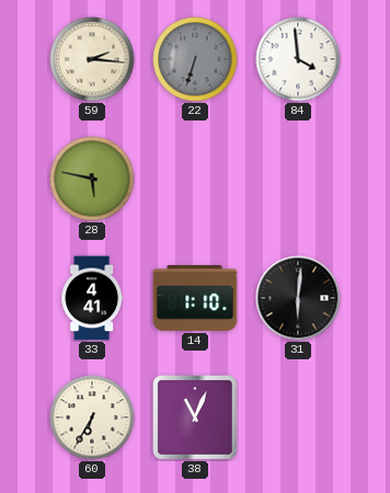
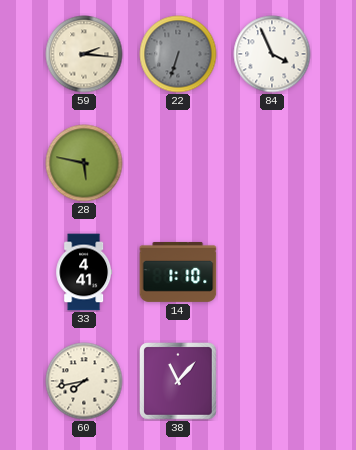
84: 3:59 -> 3:56
31: 6:01 -> none
60: 6:35 -> 7:43
38: 11:04 -> 11:07
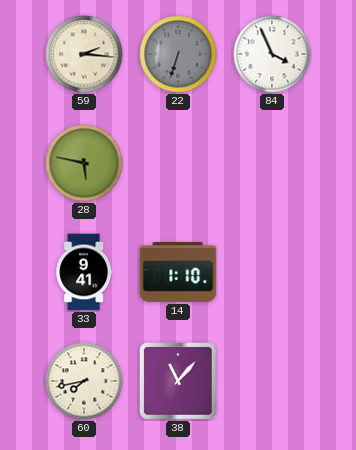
33: 4:41 -> 9:41
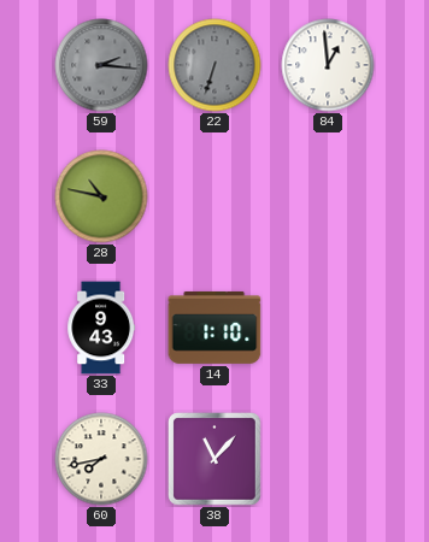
59 dial: cream -> grey
84: 3:56 -> 12:59
28: 5:47 -> 10:47
33: 9:41 -> 9:43
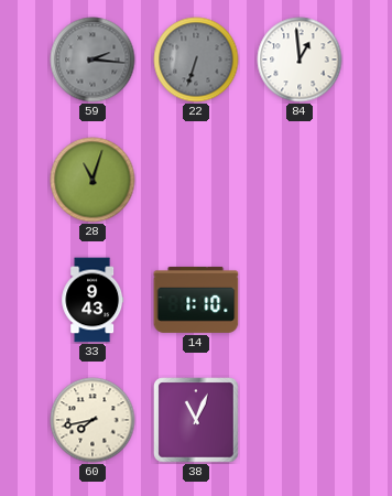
28: 10:47 -> 11:03
38: 11:07 -> 11:04
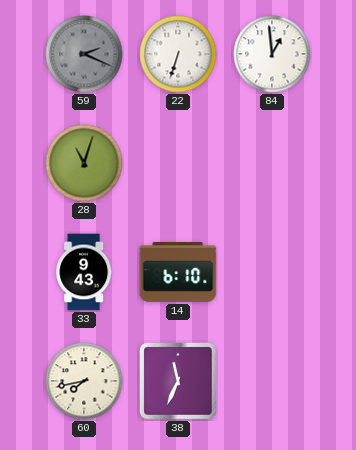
59: 2:16 -> 2:19
22 dial: grey -> white
14: 1:10 -> 6:10
38: 11:04 -> 11:34
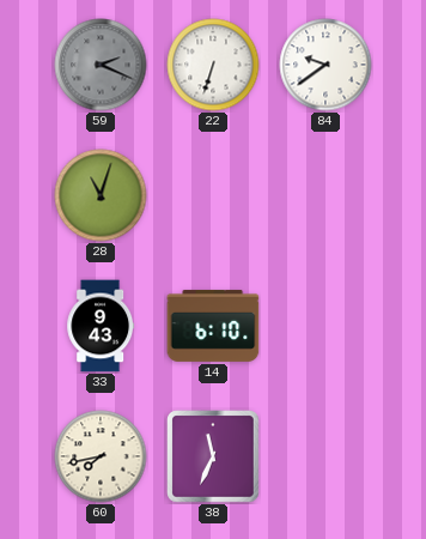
84: 12:59 -> 9:39
